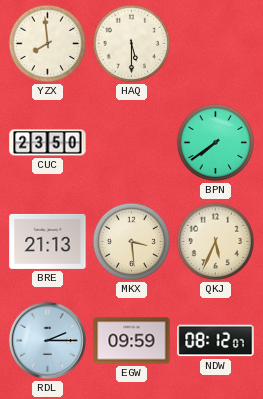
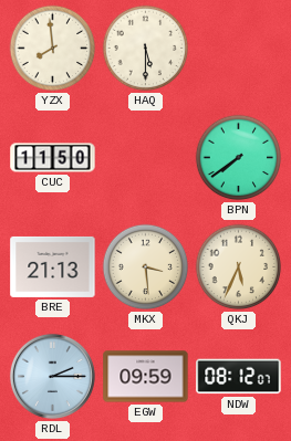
CUC: 23:50 -> 11:50
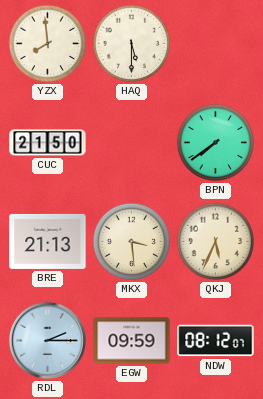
CUC: 11:50 -> 21:50
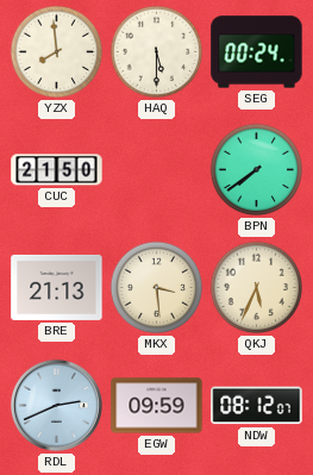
SEG: none -> 00:24
RDL: 2:15 -> 2:41
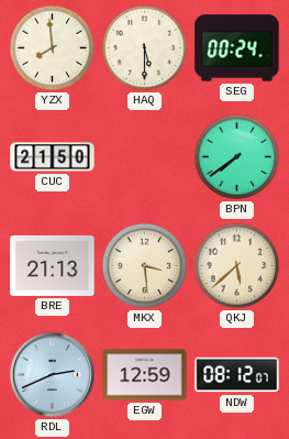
QKJ: 5:34 -> 5:38
EGW: 09:59 -> 12:59
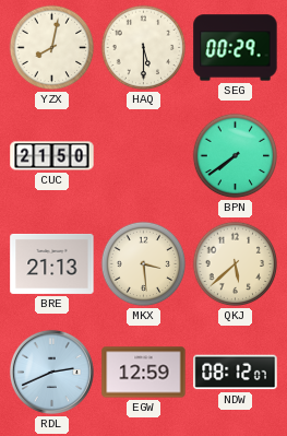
YZX: 7:59 -> 8:02
SEG: 00:24 -> 00:29
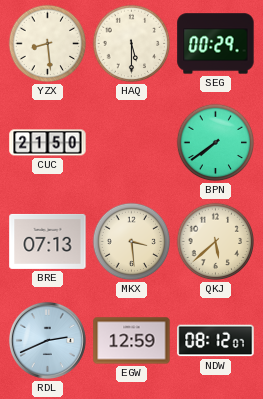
YZX: 8:02 -> 8:29
BRE: 21:13 -> 07:13
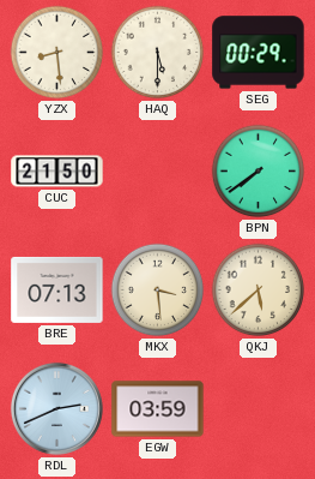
EGW: 12:59 -> 03:59
NDW: 08:12 -> none
